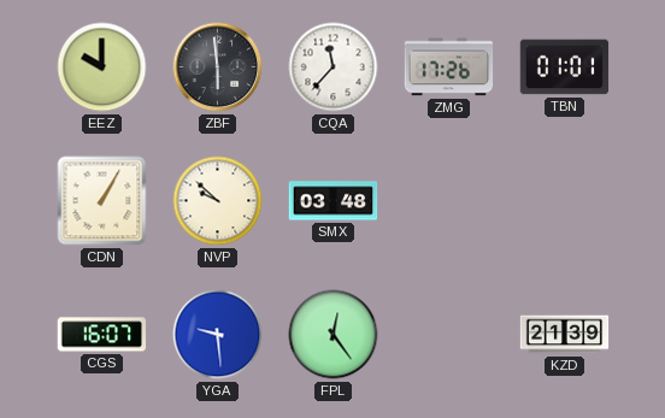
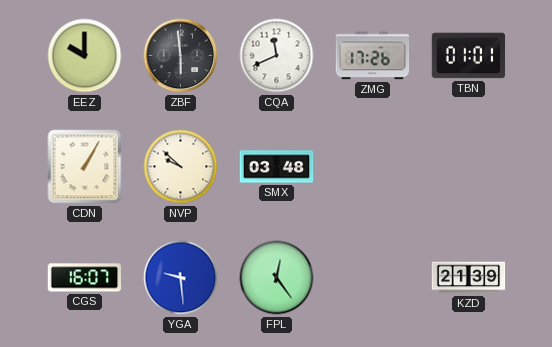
CQA: 11:37 -> 11:41
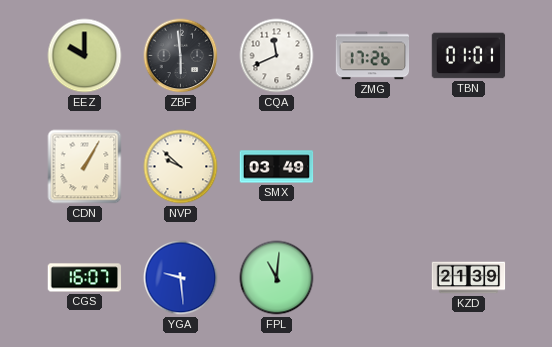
SMX: 03:48 -> 03:49
FPL: 12:24 -> 11:01
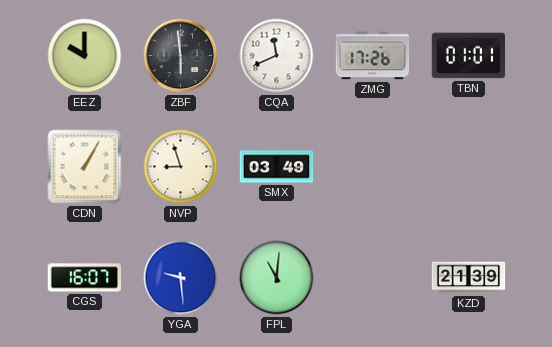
NVP: 9:52 -> 8:57
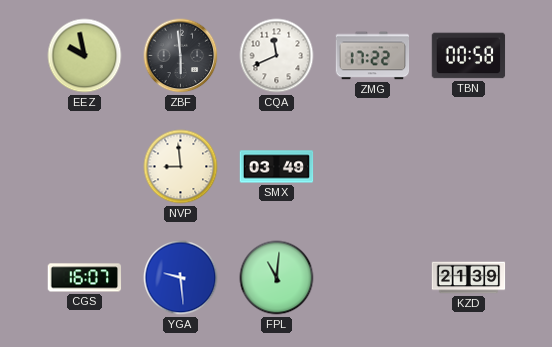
EEZ: 10:00 -> 9:58
ZMG: 17:26 -> 17:22
TBN: 01:01 -> 00:58
CDN: 1:05 -> none
NVP: 8:57 -> 8:59
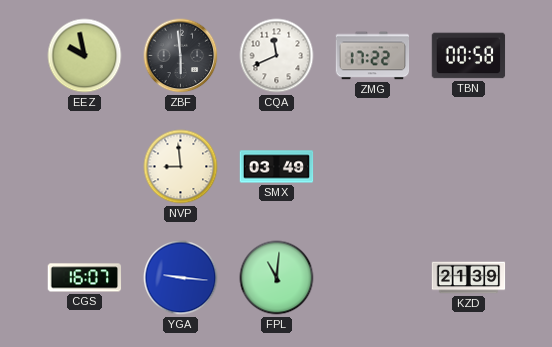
YGA: 9:29 -> 9:16
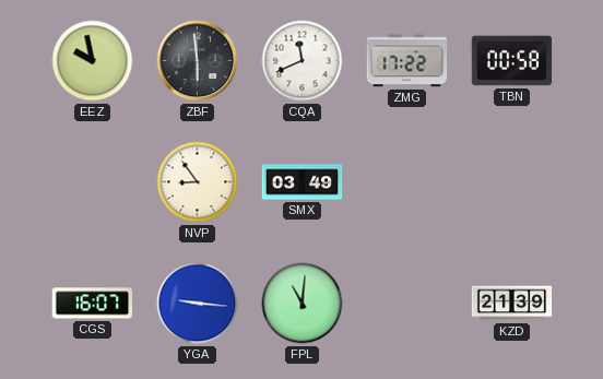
NVP: 8:59 -> 8:54
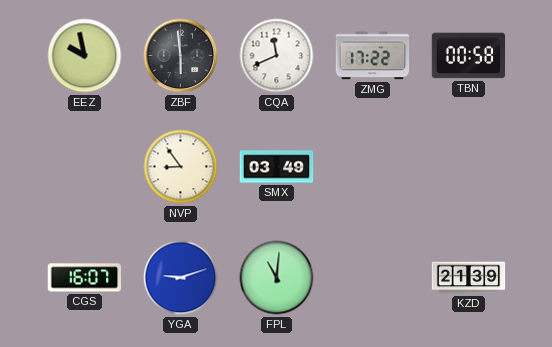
YGA: 9:16 -> 9:12
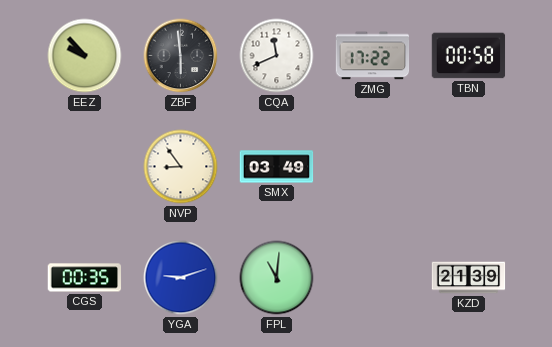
EEZ: 9:58 -> 9:53
CGS: 16:07 -> 00:35
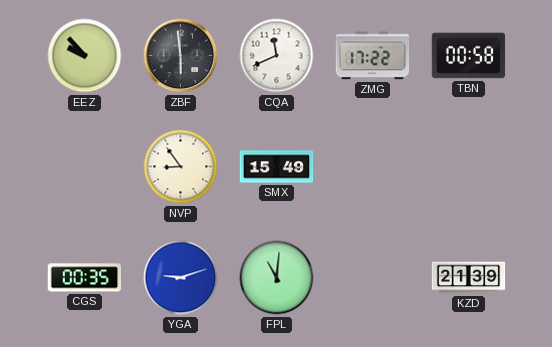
SMX: 03:49 -> 15:49
